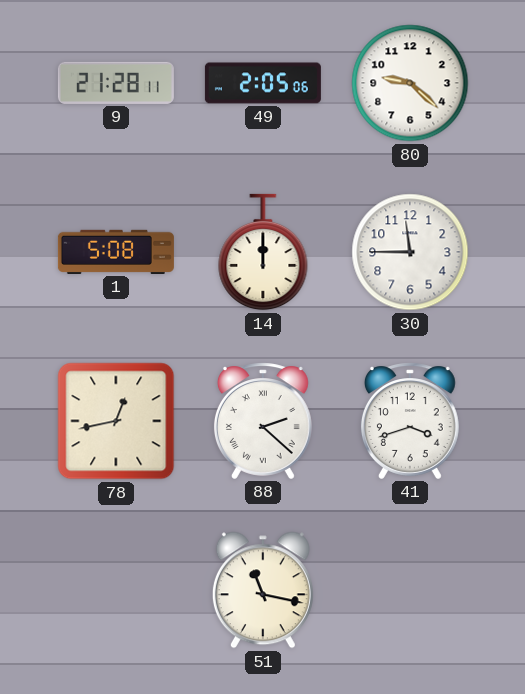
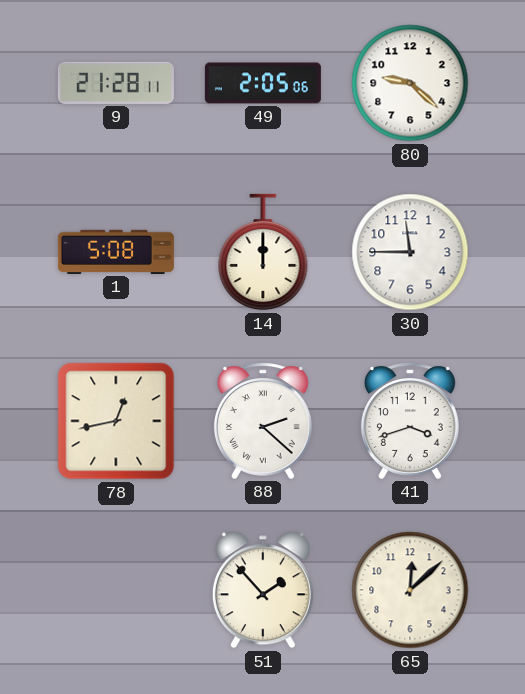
51: 11:17 -> 1:53
65: none -> 12:08
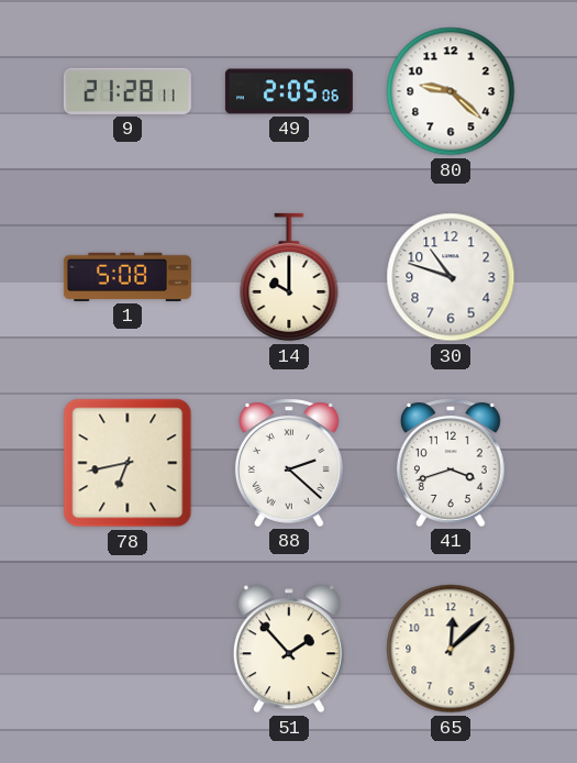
14: 12:00 -> 10:00
30: 11:45 -> 10:48
78: 12:43 -> 6:43
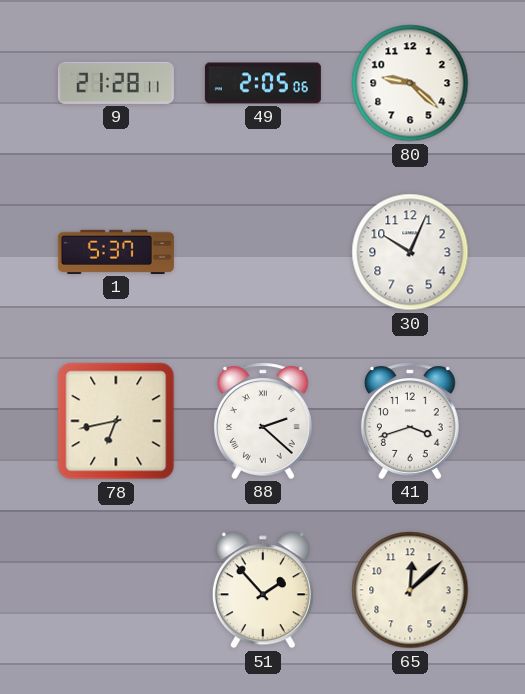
1: 5:08 -> 5:37
14: 10:00 -> none
30: 10:48 -> 10:04
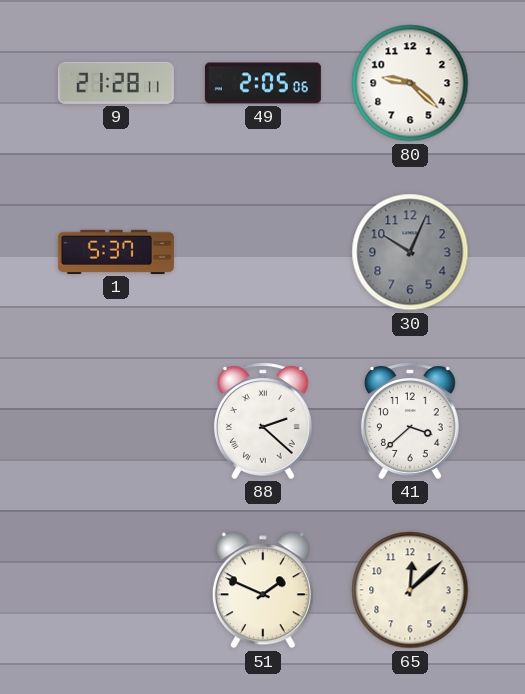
30 dial: white -> grey
78: 6:43 -> none
41: 3:42 -> 3:38
51: 1:53 -> 1:49
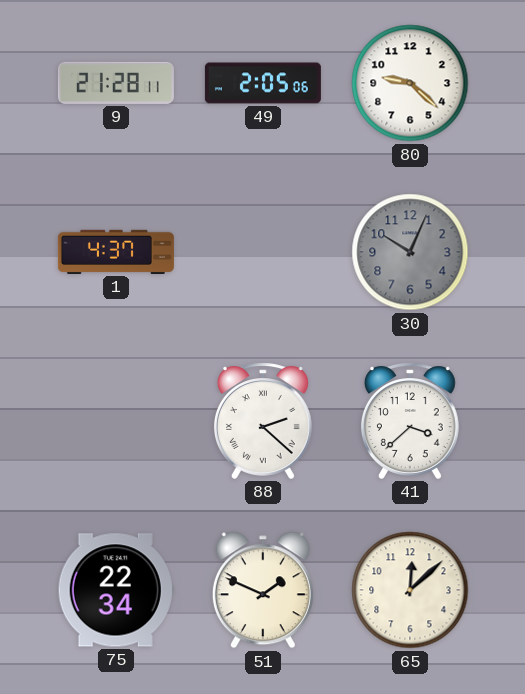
1: 5:37 -> 4:37
75: none -> 22:34
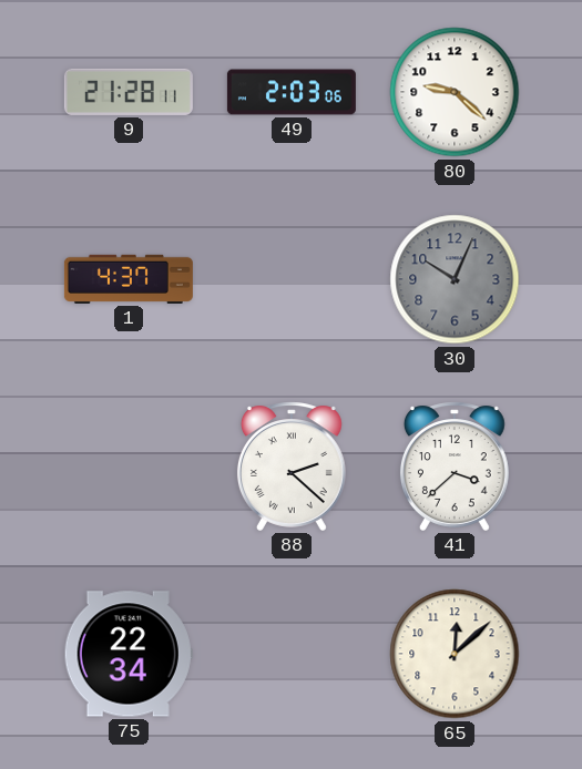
49: 2:05 -> 2:03
51: 1:49 -> none
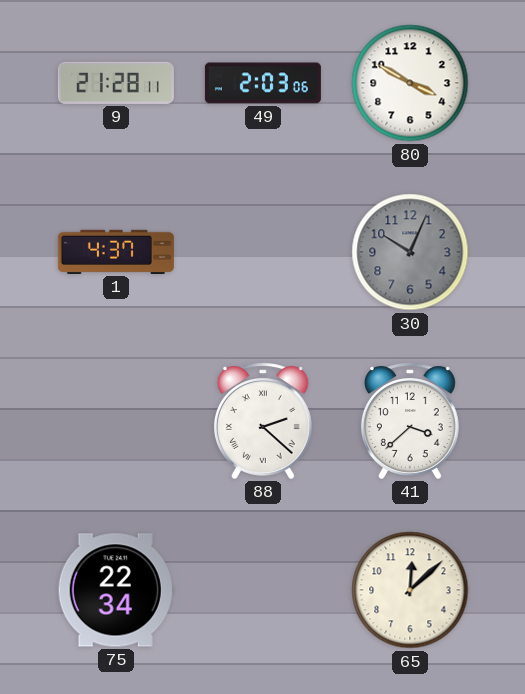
80: 9:22 -> 3:50
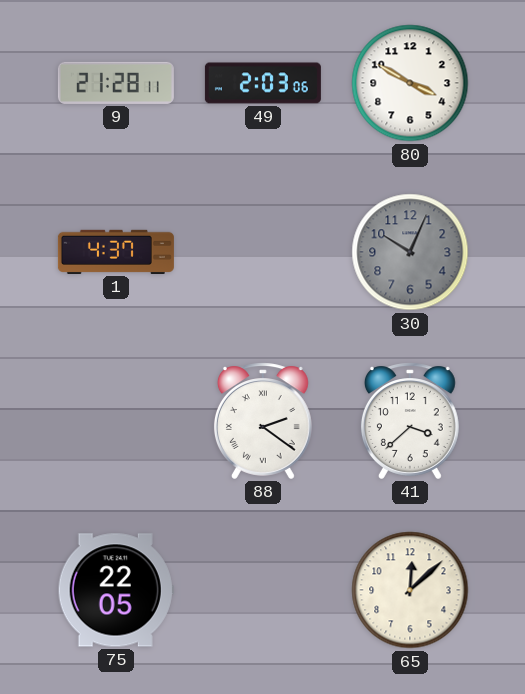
88: 2:22 -> 2:21
75: 22:34 -> 22:05
